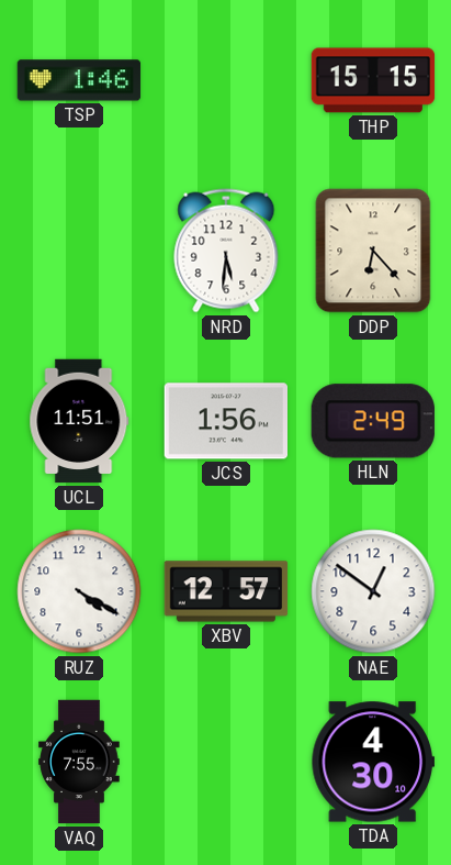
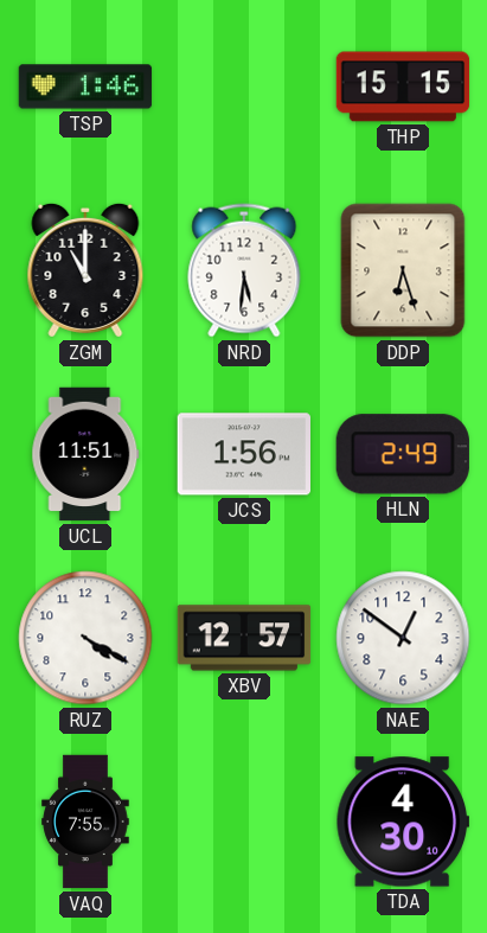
ZGM: none -> 11:00
DDP: 6:23 -> 6:27
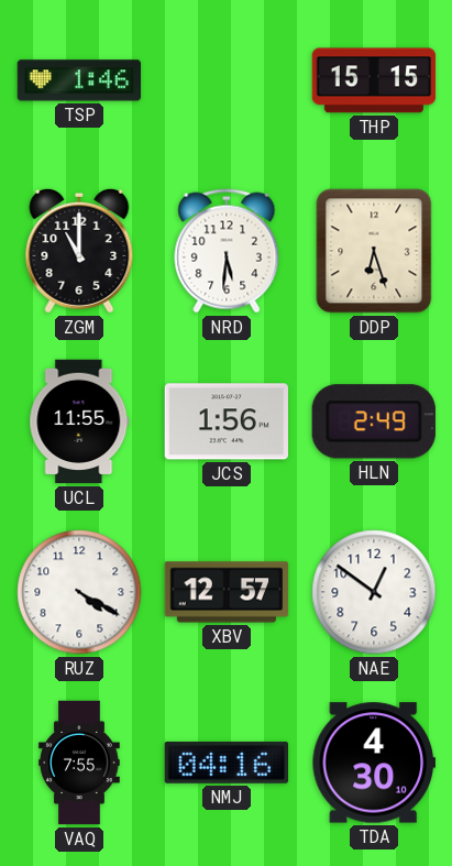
UCL: 11:51 -> 11:55
NMJ: none -> 04:16
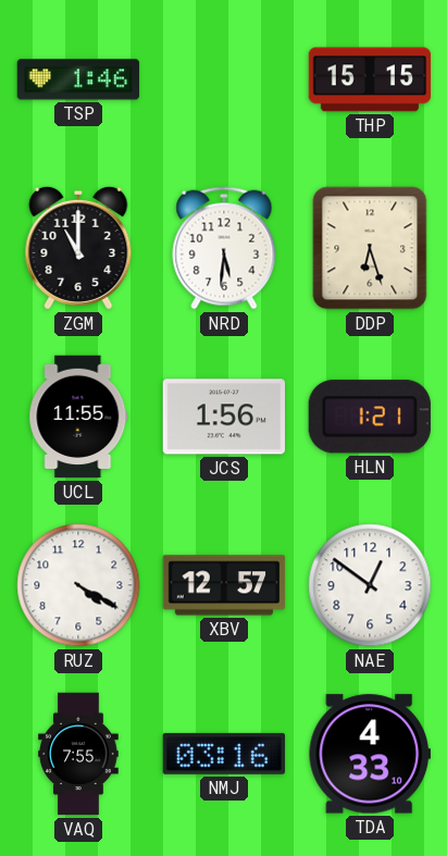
HLN: 2:49 -> 1:21
NMJ: 04:16 -> 03:16
TDA: 4:30 -> 4:33
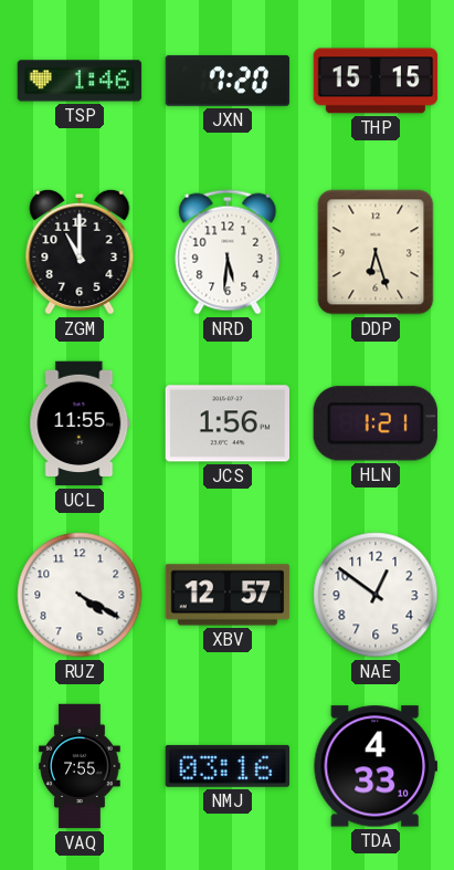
JXN: none -> 7:20
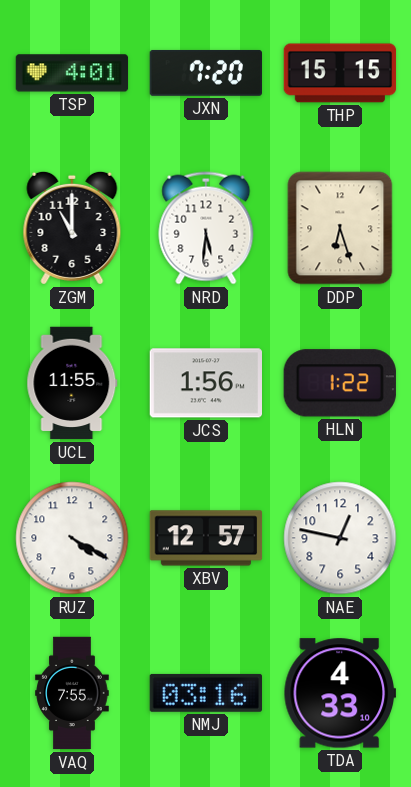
TSP: 1:46 -> 4:01
HLN: 1:21 -> 1:22
NAE: 12:51 -> 12:47
